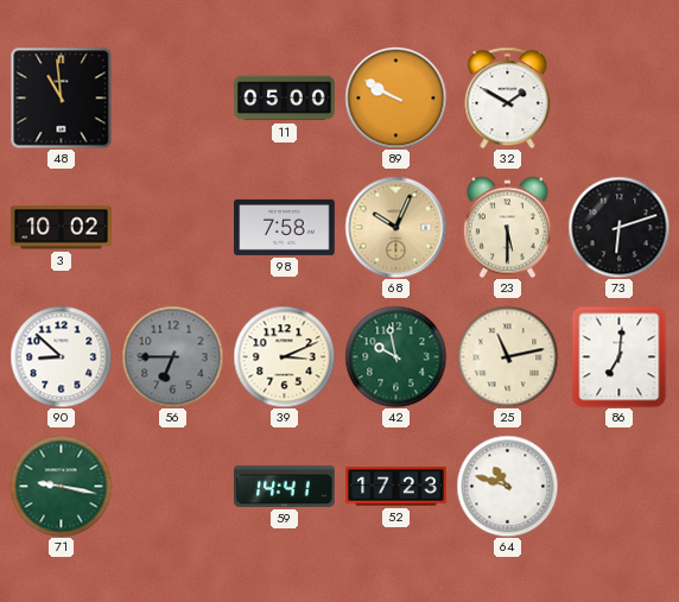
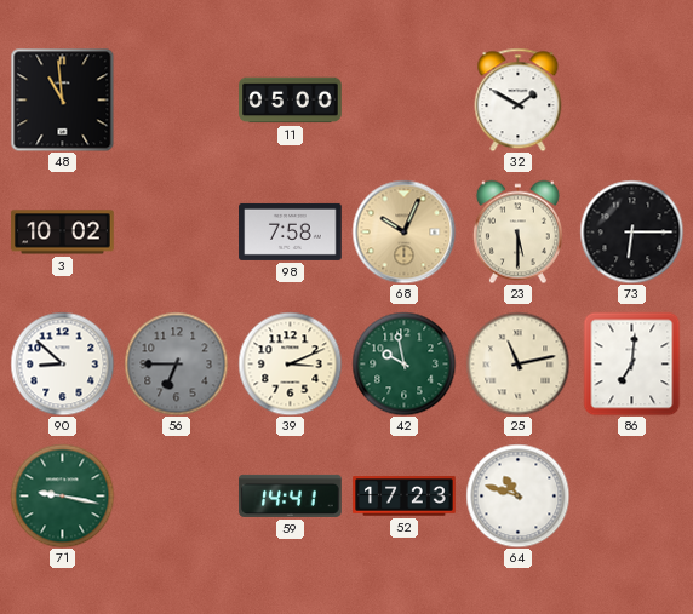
89: 9:50 -> none
73: 6:12 -> 6:15
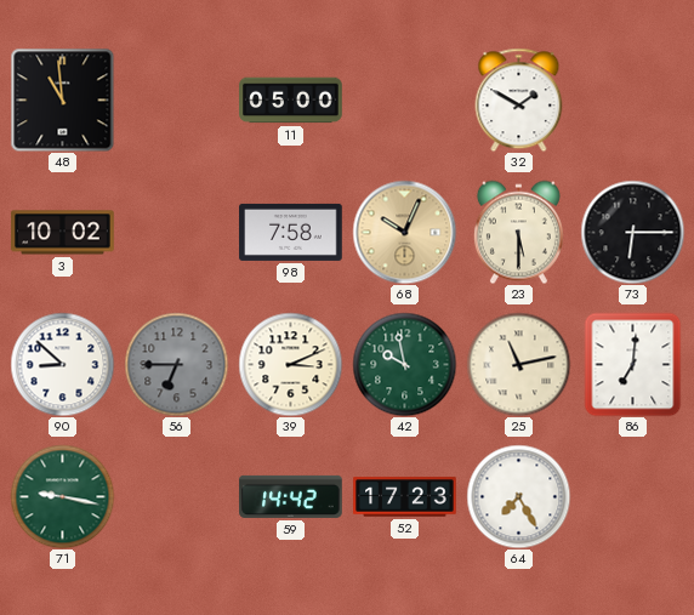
59: 14:41 -> 14:42
64: 10:48 -> 7:25
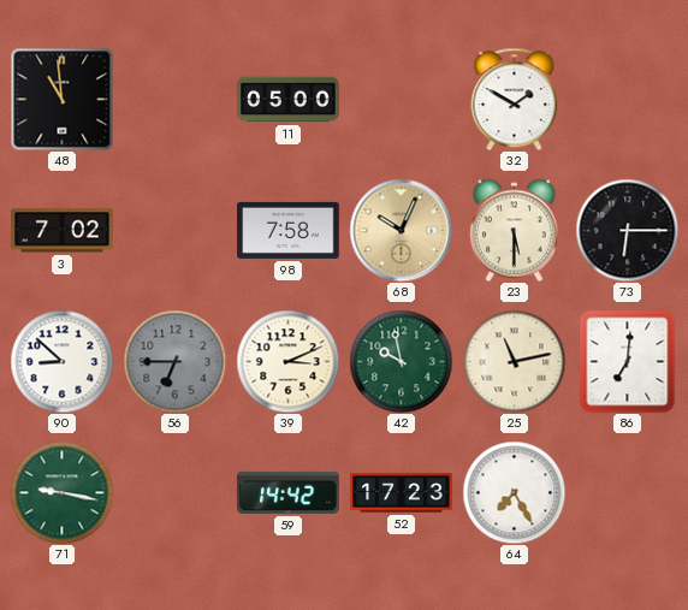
3: 10:02 -> 7:02
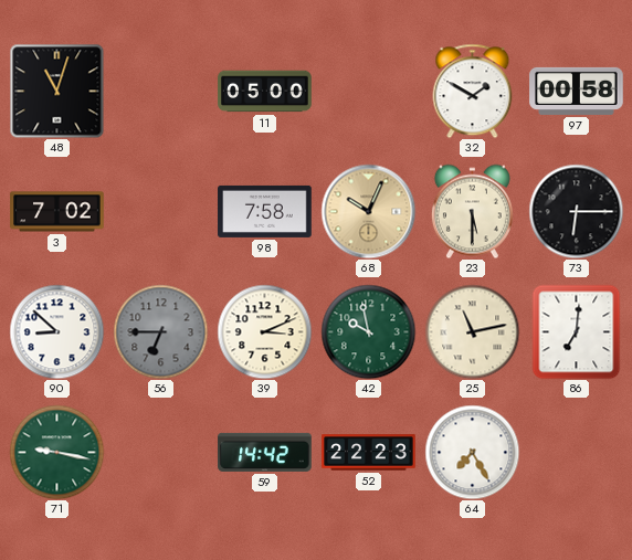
48: 10:59 -> 11:03
97: none -> 00:58
52: 17:23 -> 22:23
